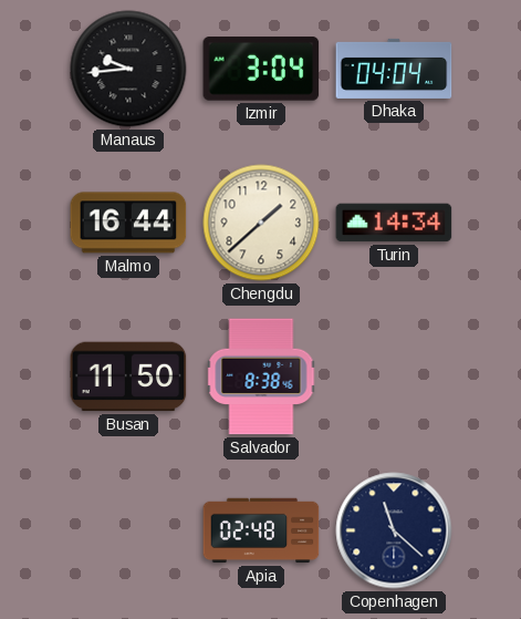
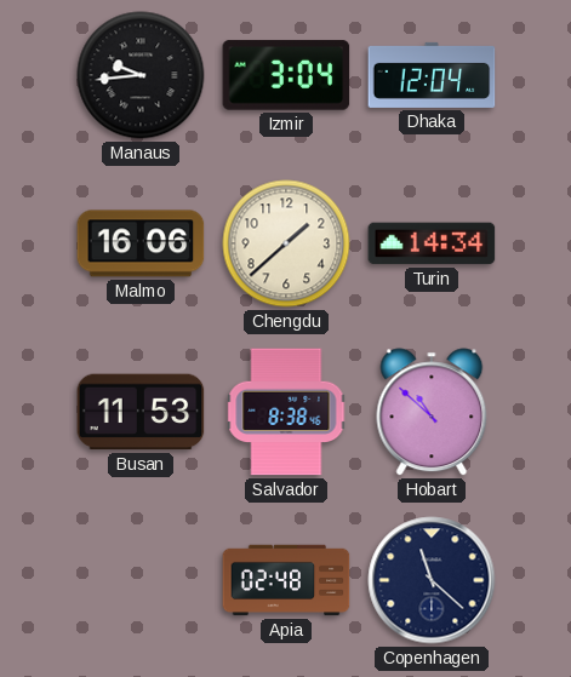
Dhaka: 04:04 -> 12:04
Malmo: 16:44 -> 16:06
Busan: 11:50 -> 11:53
Hobart: none -> 10:52
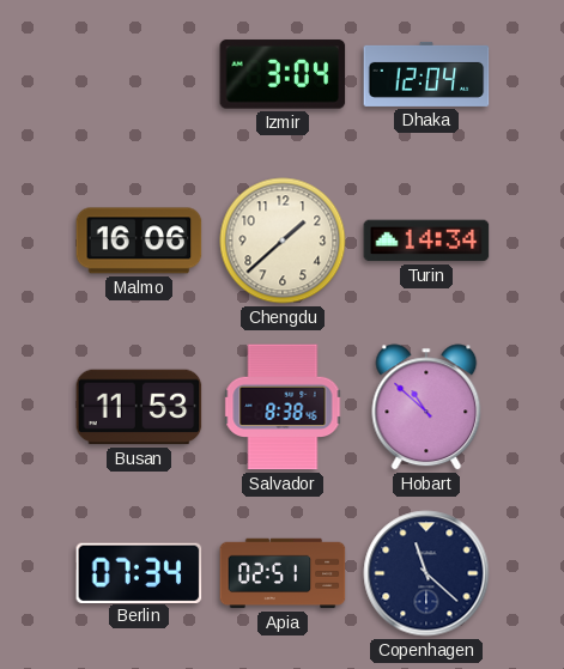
Manaus: 9:44 -> none
Berlin: none -> 07:34
Apia: 02:48 -> 02:51
